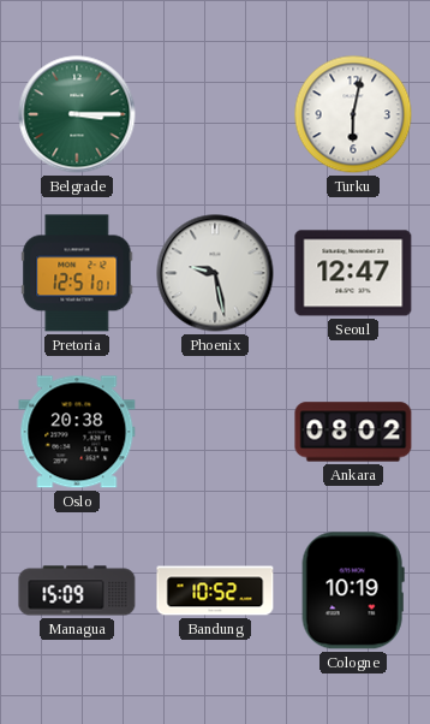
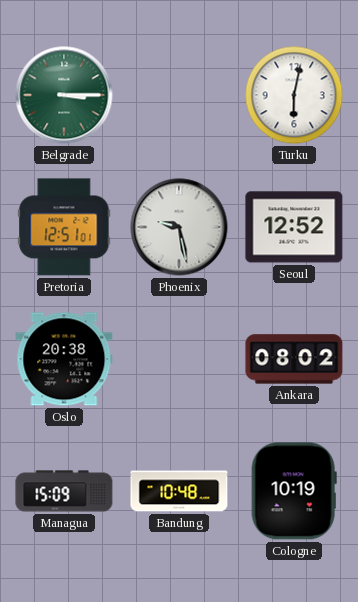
Seoul: 12:47 -> 12:52
Bandung: 10:52 -> 10:48
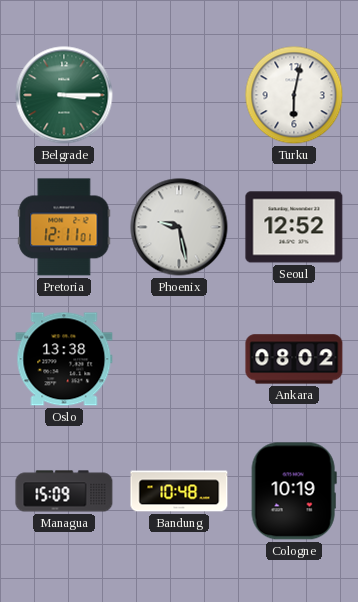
Pretoria: 12:51 -> 12:11
Oslo: 20:38 -> 13:38
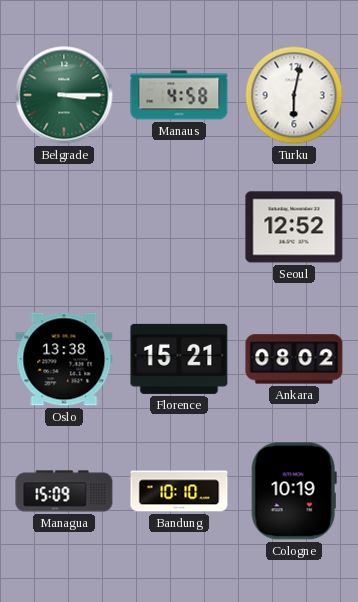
Manaus: none -> 4:58
Pretoria: 12:11 -> none
Phoenix: 9:28 -> none
Florence: none -> 15:21
Bandung: 10:48 -> 10:10
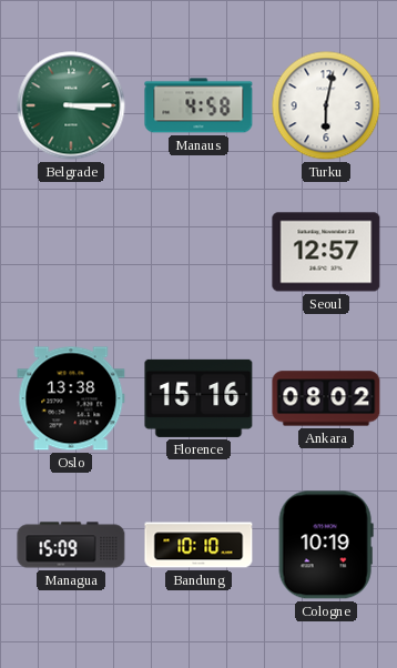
Seoul: 12:52 -> 12:57
Florence: 15:21 -> 15:16
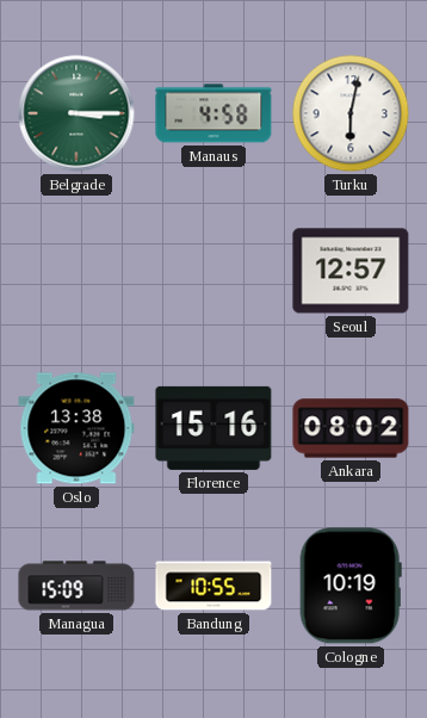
Bandung: 10:10 -> 10:55
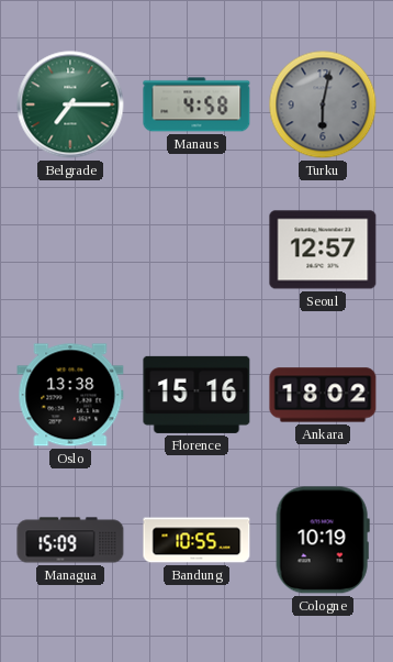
Belgrade: 3:15 -> 7:15
Turku dial: white -> grey
Ankara: 08:02 -> 18:02
